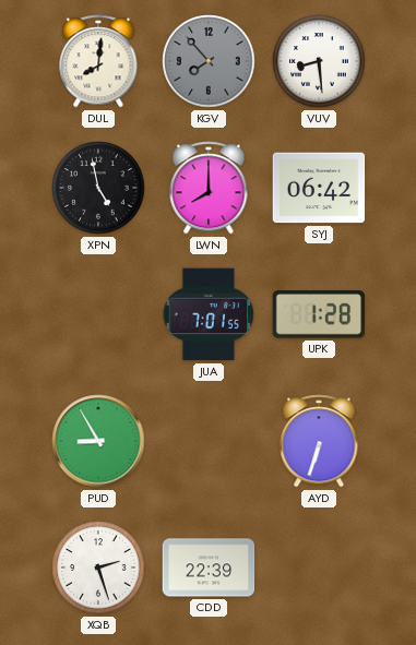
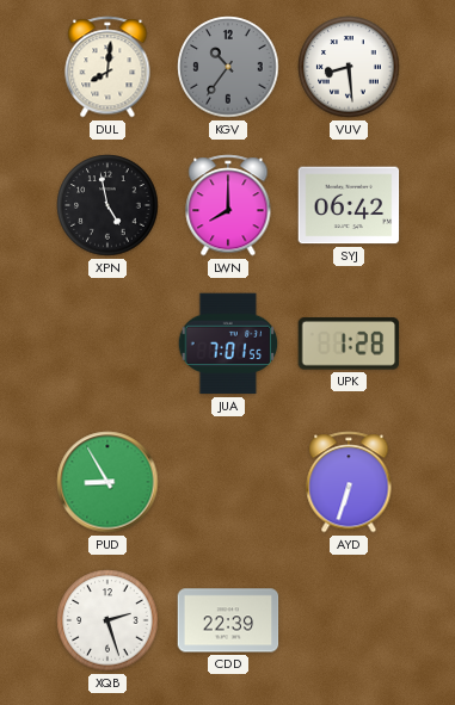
KGV: 7:53 -> 10:36
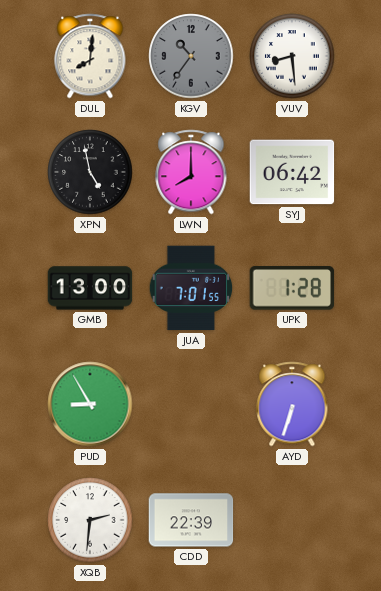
GMB: none -> 13:00
XQB: 2:27 -> 2:31
